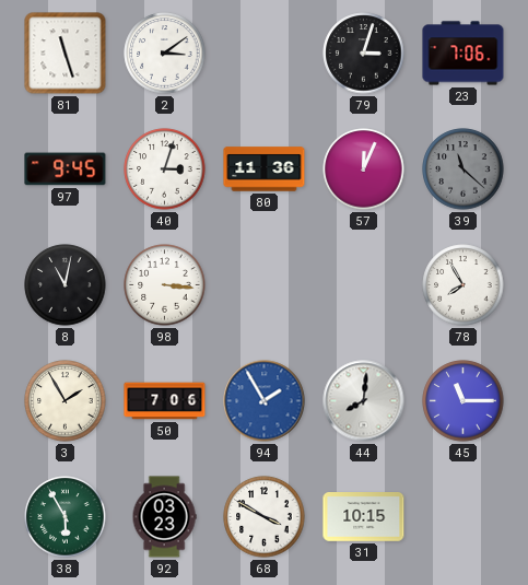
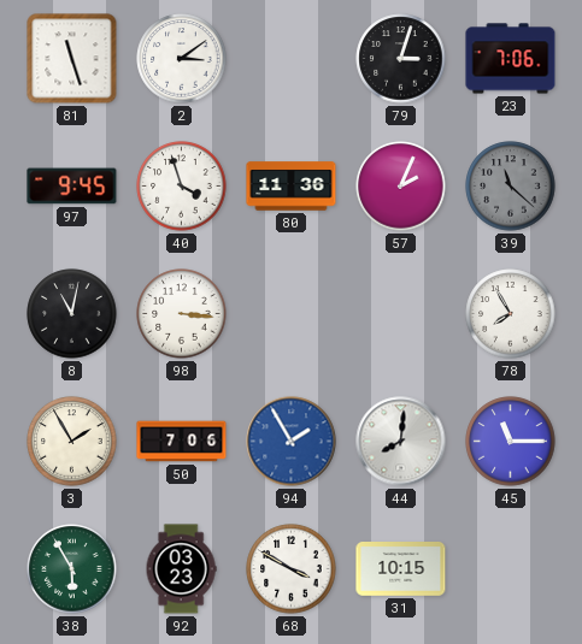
40: 3:03 -> 3:57
57: 12:04 -> 2:04
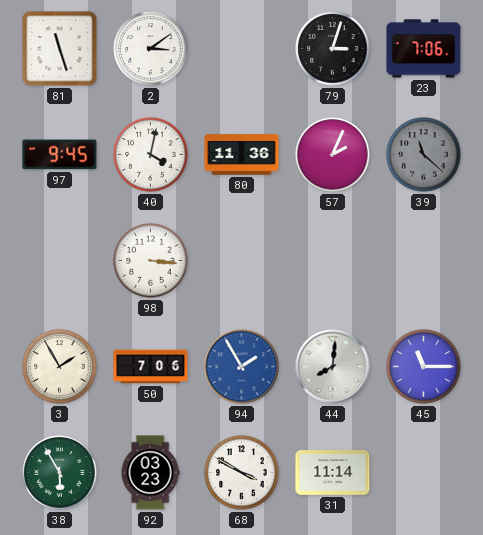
40: 3:57 -> 4:02
8: 11:02 -> none
78: 7:55 -> none
31: 10:15 -> 11:14
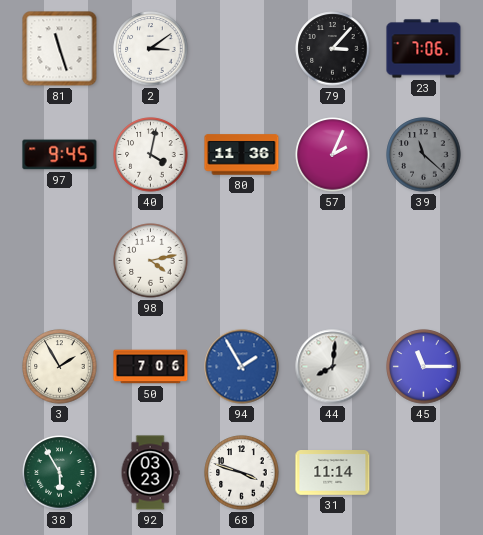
79: 3:03 -> 3:07
98: 3:16 -> 4:13
68: 3:50 -> 3:48
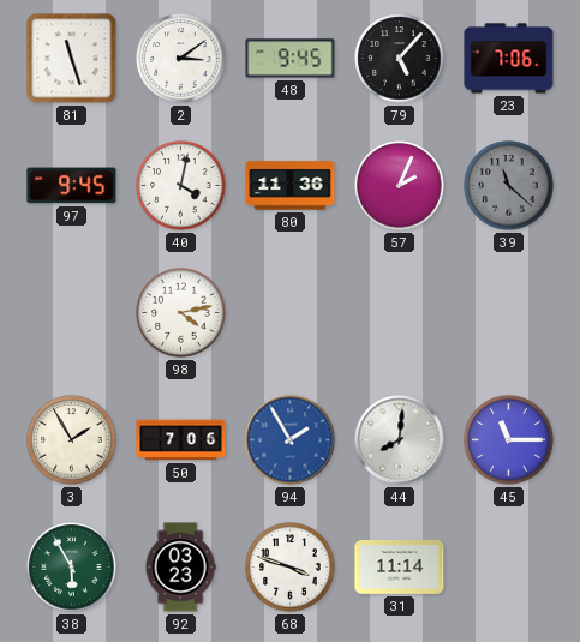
48: none -> 9:45
79: 3:07 -> 5:07
